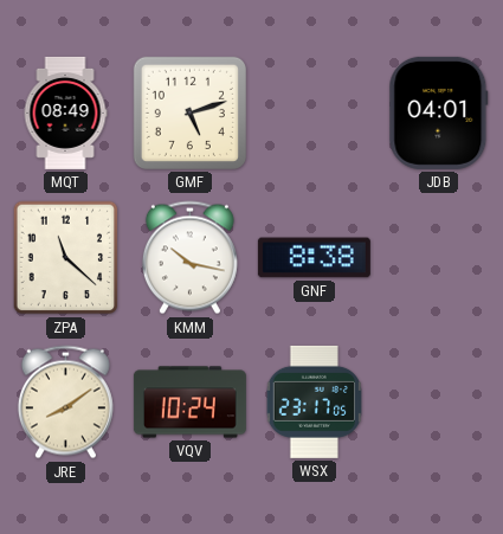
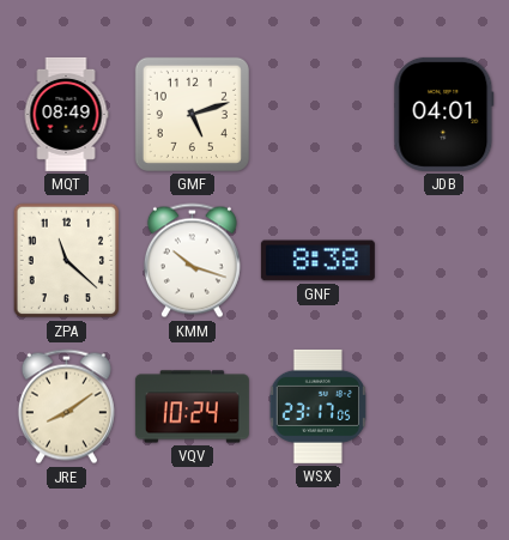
KMM: 10:17 -> 10:18
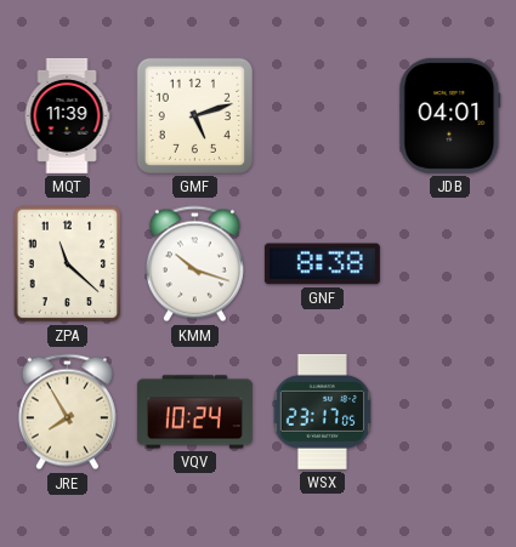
MQT: 08:49 -> 11:39
JRE: 8:09 -> 7:55
